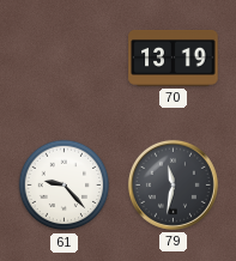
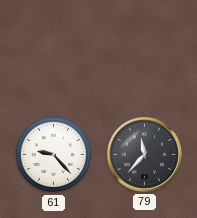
70: 13:19 -> none
79: 11:32 -> 11:37
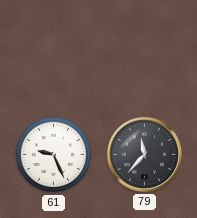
61: 9:23 -> 9:26
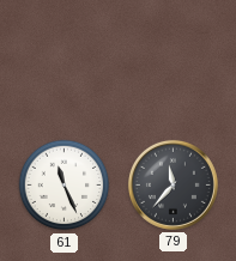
61: 9:26 -> 11:26
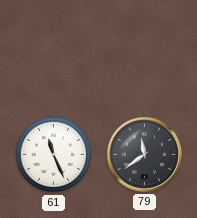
79: 11:37 -> 11:39
